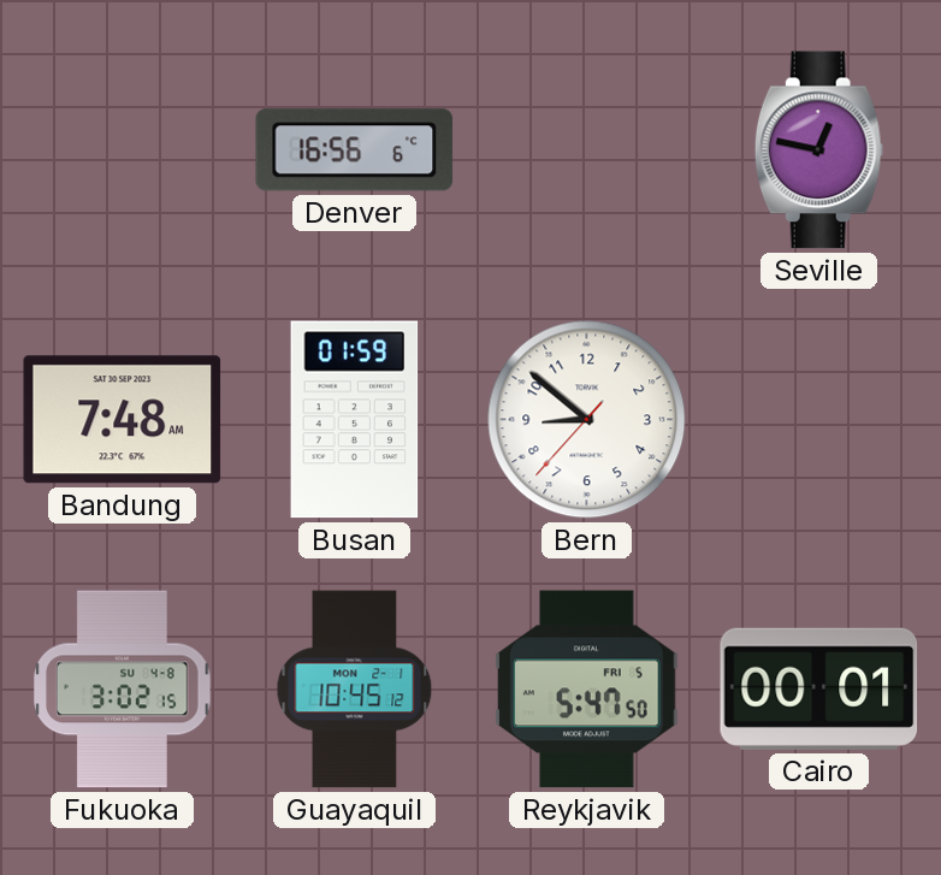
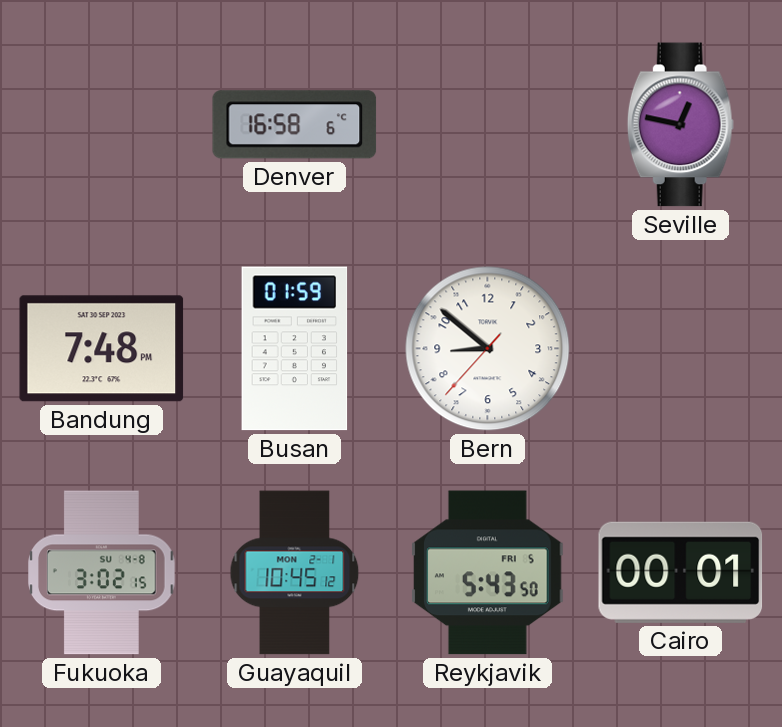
Denver: 16:56 -> 16:58
Bandung: 7:48 AM -> 7:48 PM
Reykjavik: 5:47 -> 5:43
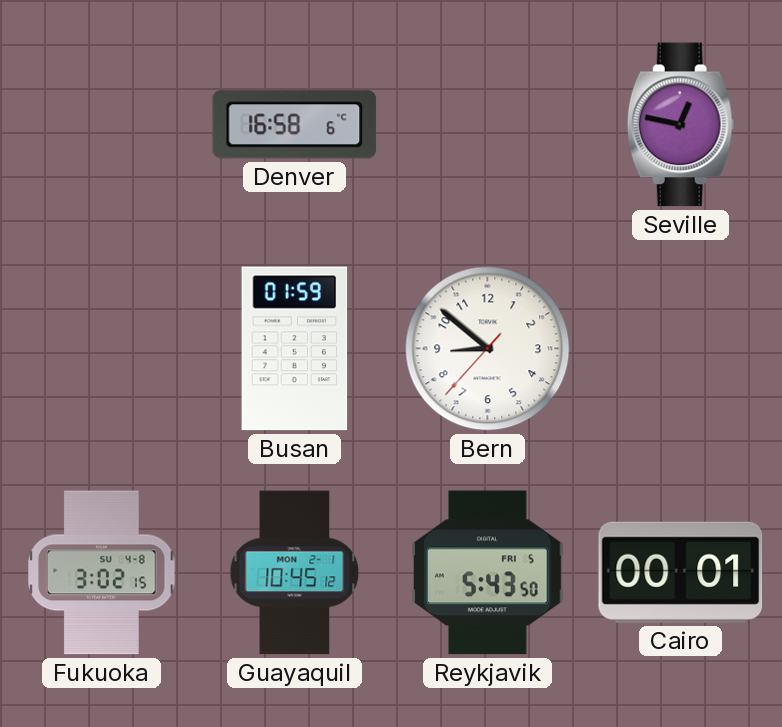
Bandung: 7:48 -> none
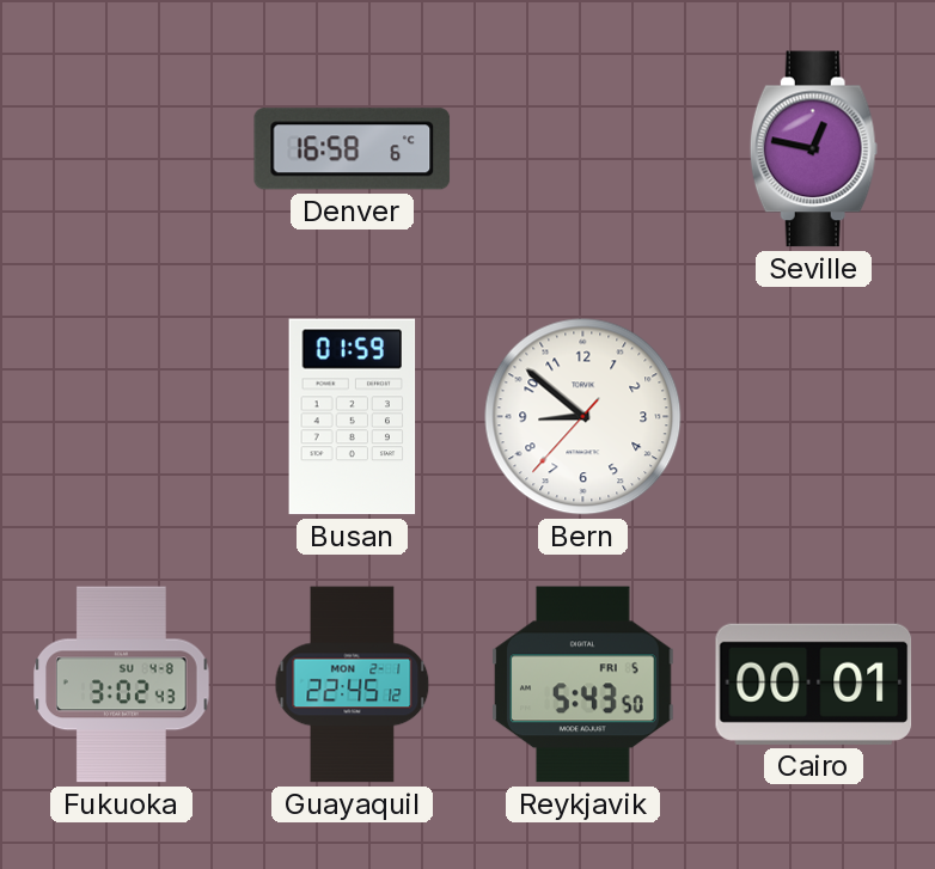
Fukuoka: 3:02:15 -> 3:02:43
Guayaquil: 10:45 -> 22:45
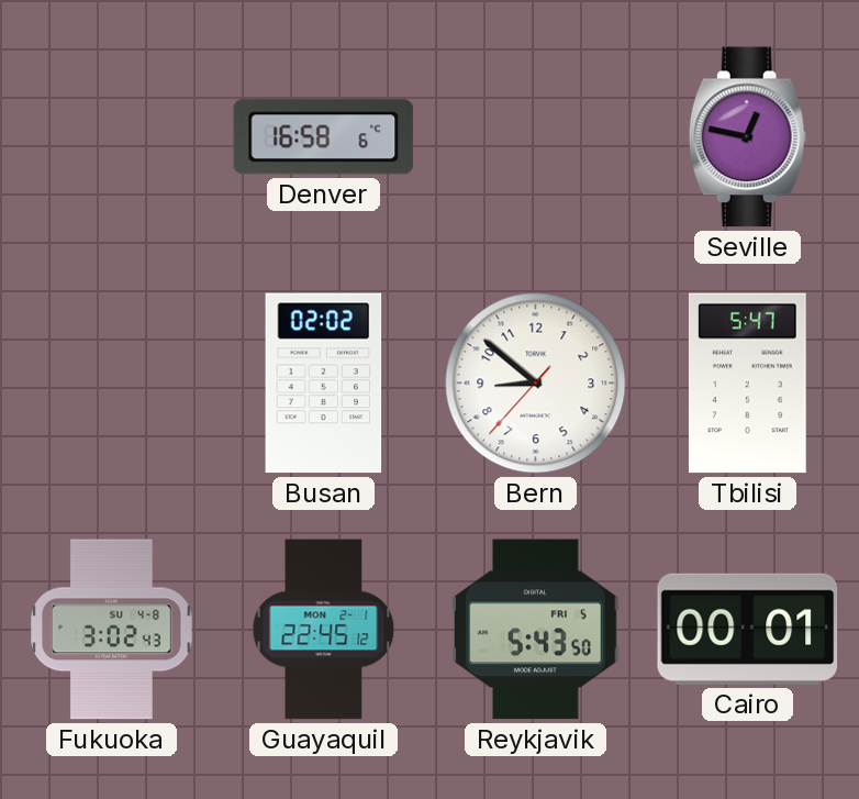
Busan: 01:59 -> 02:02
Tbilisi: none -> 5:47
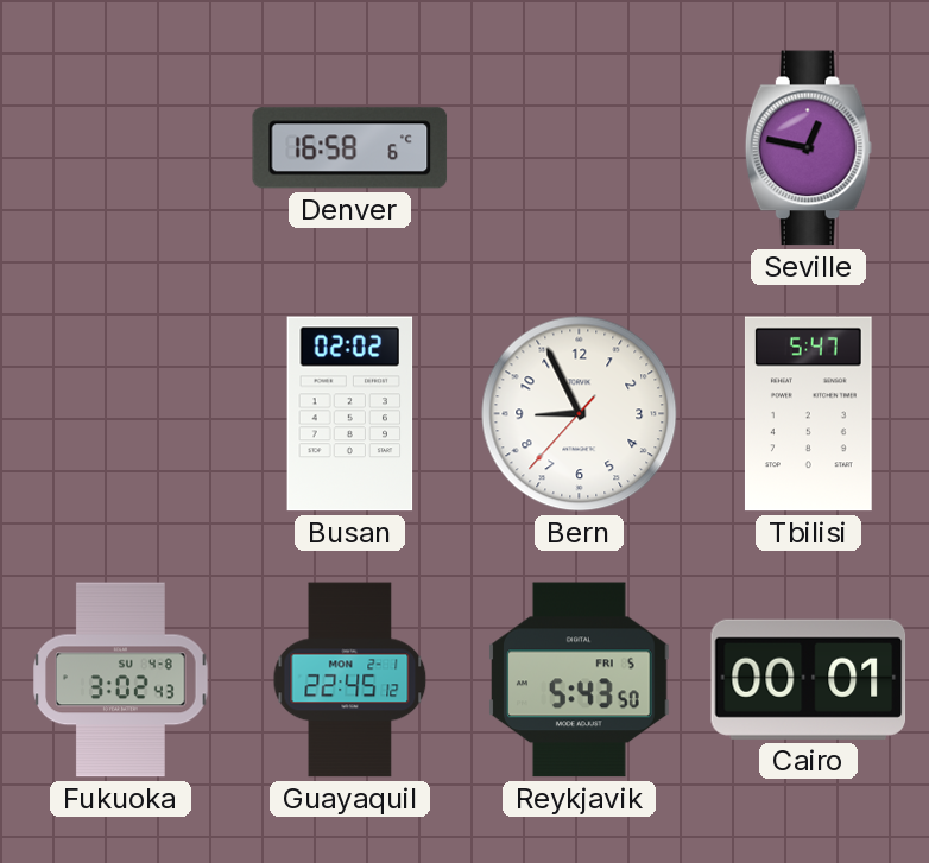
Bern: 8:51 -> 8:55
